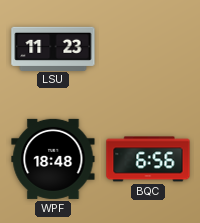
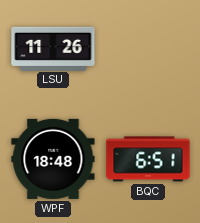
LSU: 11:23 -> 11:26
BQC: 6:56 -> 6:51
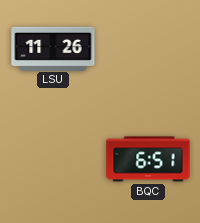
WPF: 18:48 -> none
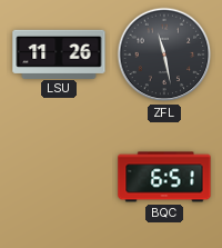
ZFL: none -> 11:28
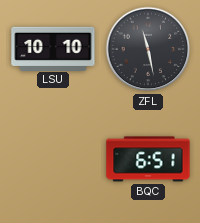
LSU: 11:26 -> 10:10
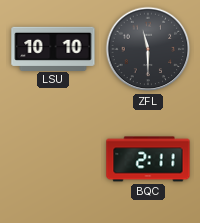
ZFL: 11:28 -> 11:30
BQC: 6:51 -> 2:11
